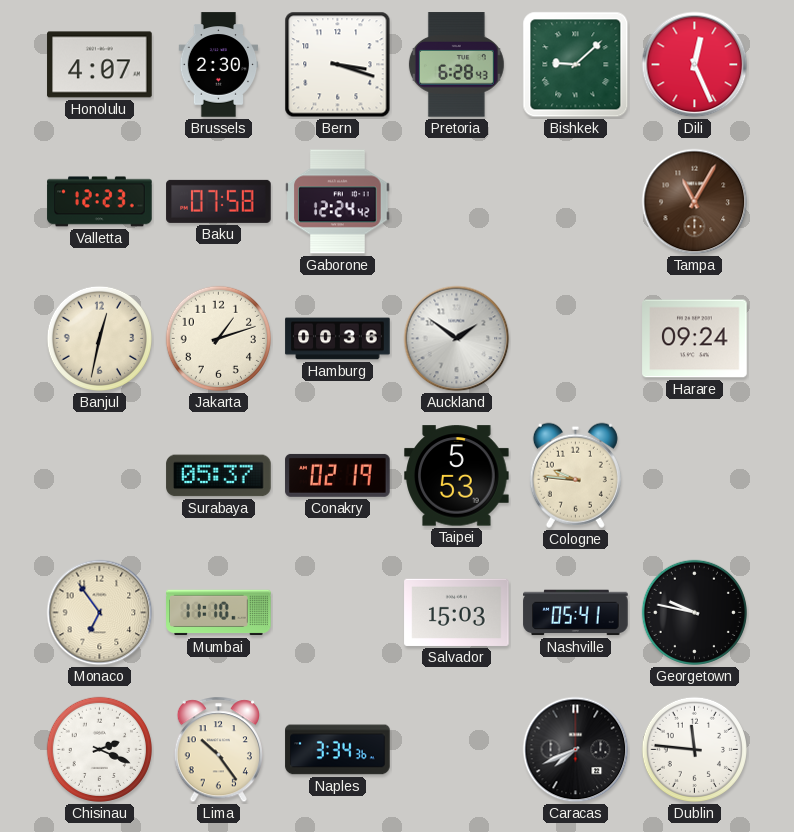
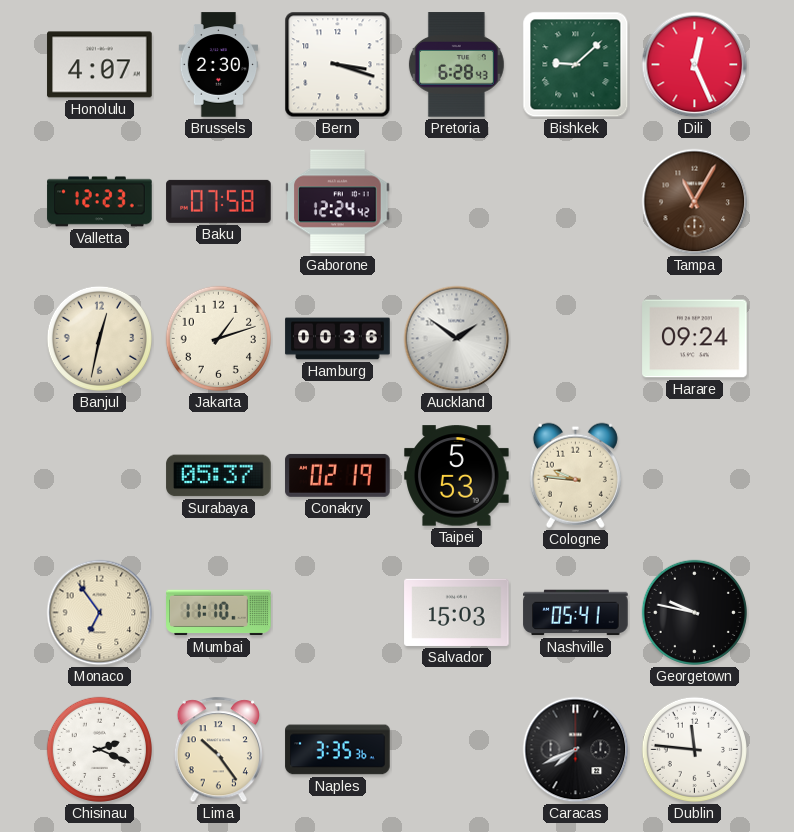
Naples: 3:34 -> 3:35
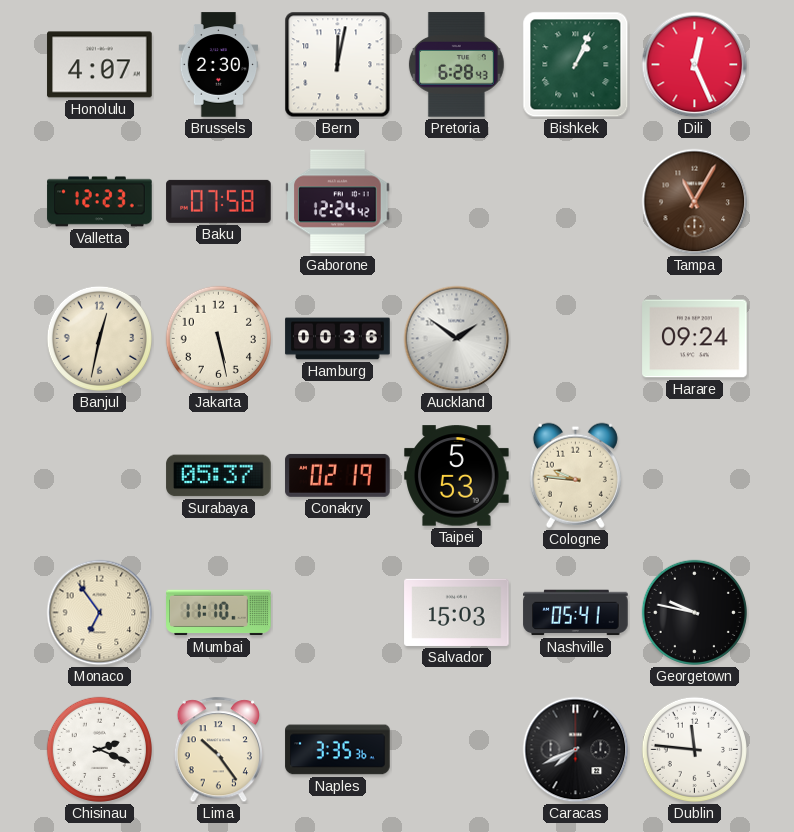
Bern: 3:18 -> 12:02
Bishkek: 9:08 -> 1:04
Jakarta: 1:12 -> 5:28
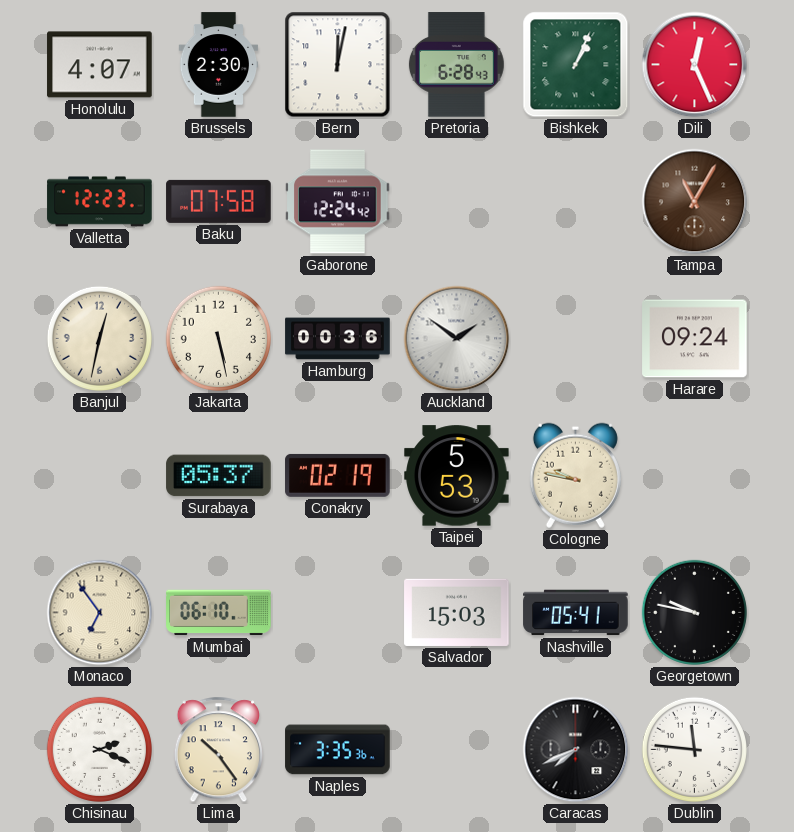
Cologne: 9:46 -> 9:47
Mumbai: 11:10 -> 06:10
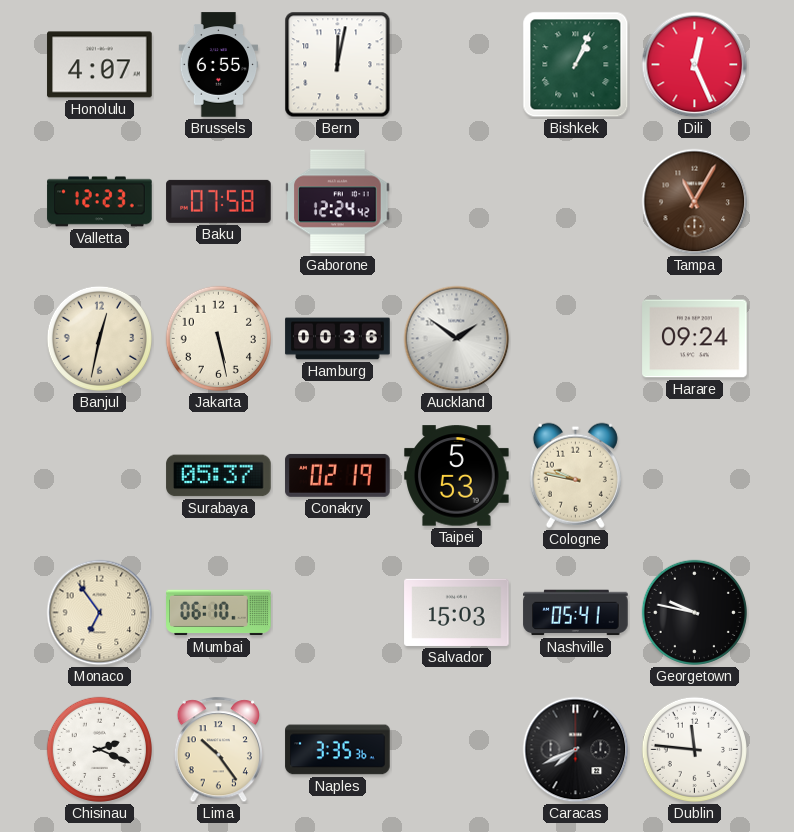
Brussels: 2:30 -> 6:55
Pretoria: 6:28 -> none
